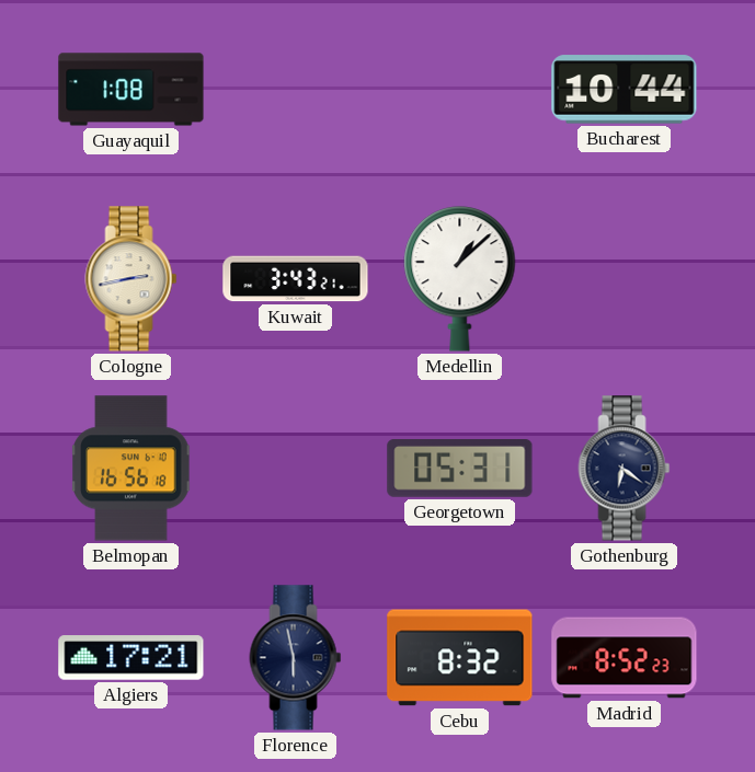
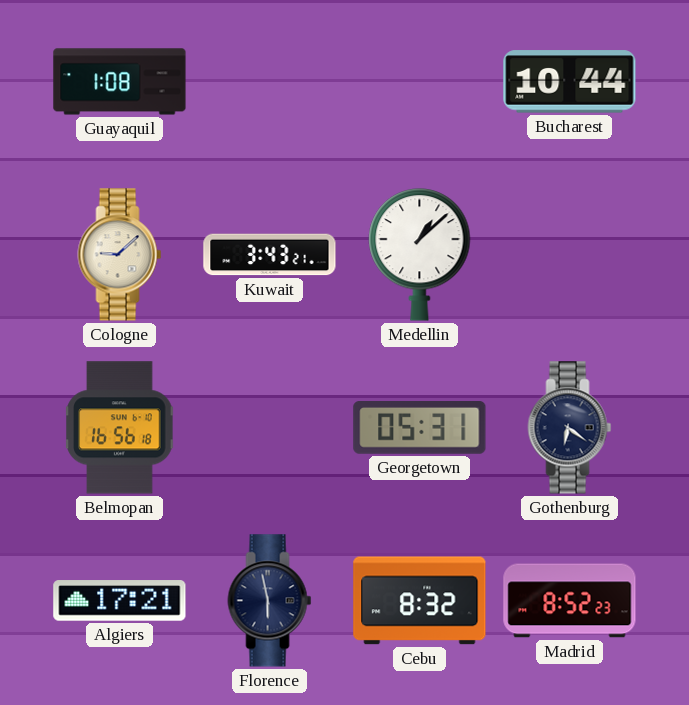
Cologne: 2:43 -> 9:08
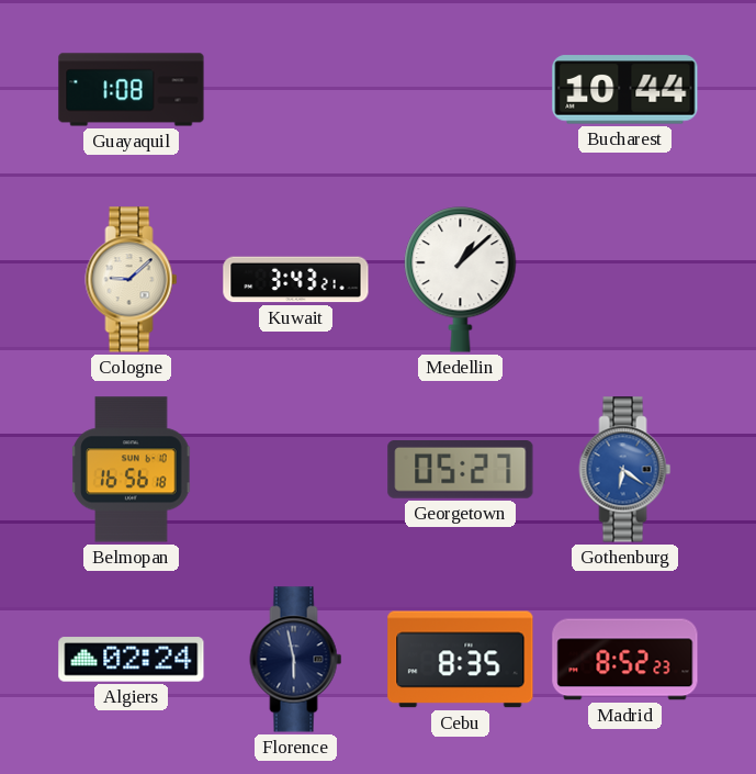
Georgetown: 05:31 -> 05:27
Gothenburg dial: navy -> blue
Algiers: 17:21 -> 02:24
Cebu: 8:32 -> 8:35
